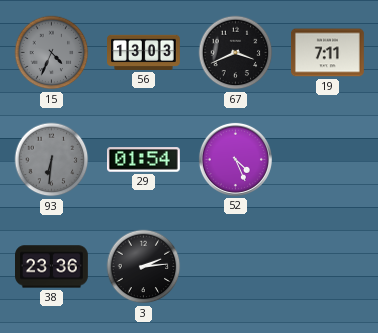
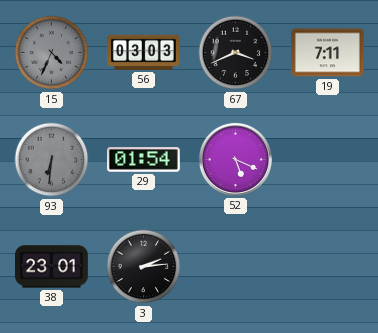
56: 13:03 -> 03:03
52: 4:26 -> 5:19
38: 23:36 -> 23:01
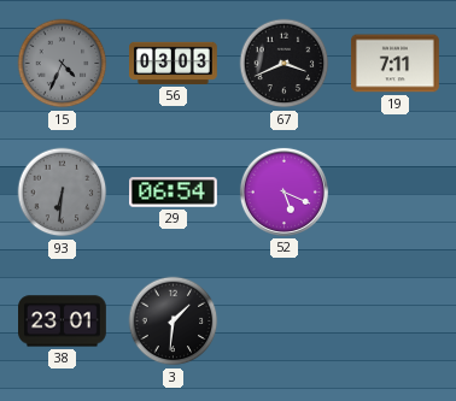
29: 01:54 -> 06:54
3: 2:14 -> 1:31
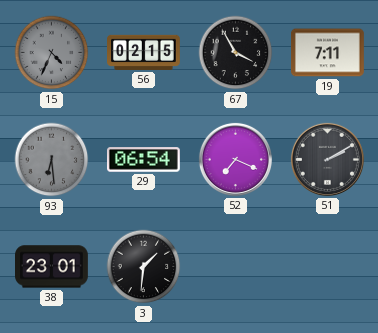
56: 03:03 -> 02:15
67: 3:41 -> 3:55
93: 6:31 -> 6:29
52: 5:19 -> 7:19
51: none -> 2:10
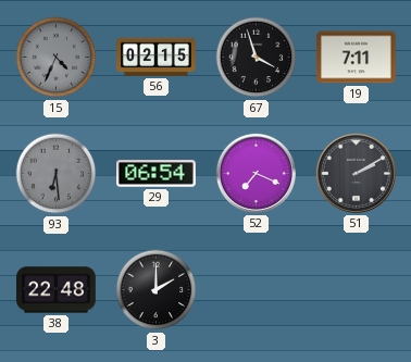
67: 3:55 -> 3:57
38: 23:01 -> 22:48
3: 1:31 -> 2:00
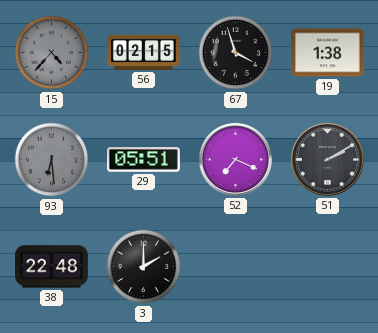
15: 4:34 -> 4:37
19: 7:11 -> 1:38
29: 06:54 -> 05:51
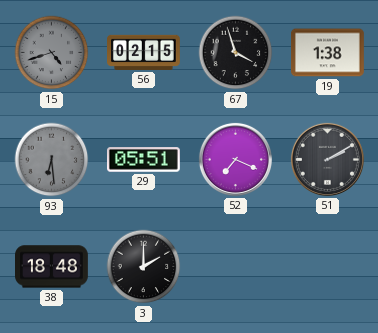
15: 4:37 -> 4:42
38: 22:48 -> 18:48
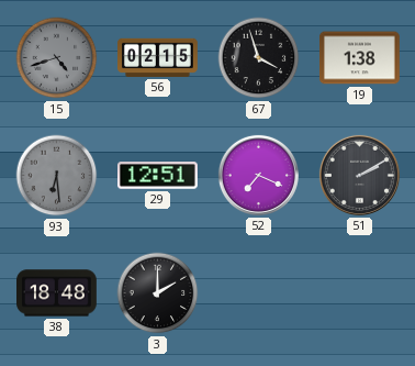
29: 05:51 -> 12:51
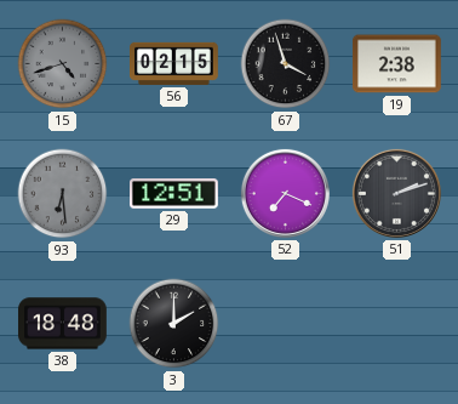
19: 1:38 -> 2:38
51: 2:10 -> 2:12
